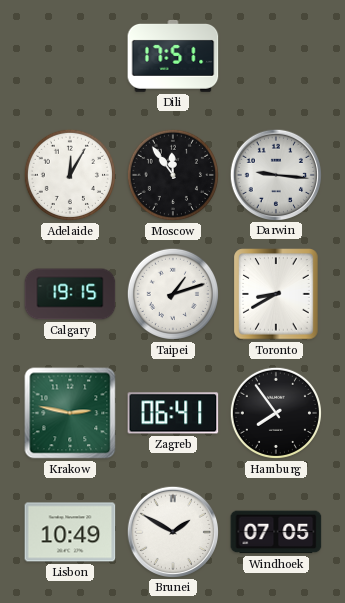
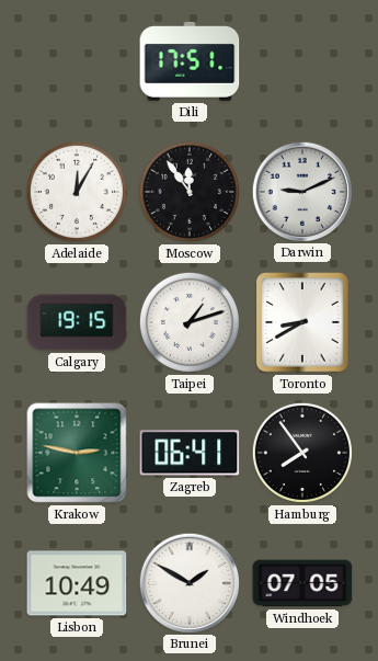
Darwin: 9:16 -> 9:11
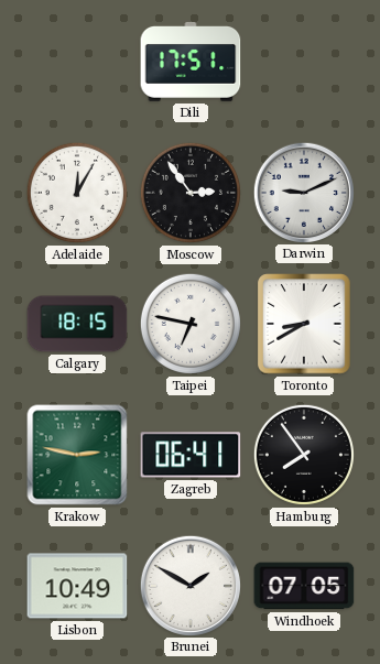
Moscow: 11:54 -> 2:54
Calgary: 19:15 -> 18:15
Taipei: 1:12 -> 6:47
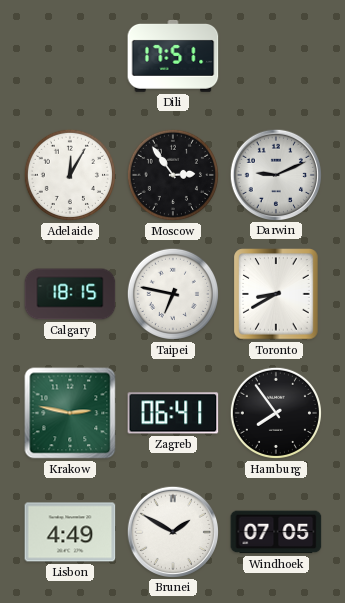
Lisbon: 10:49 -> 4:49
